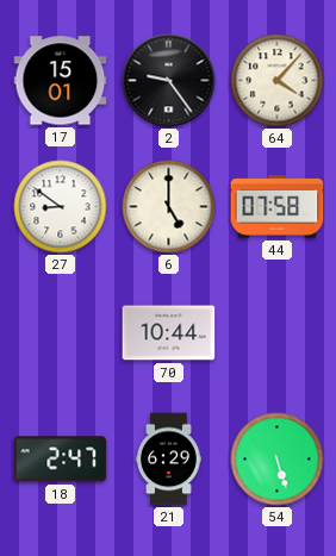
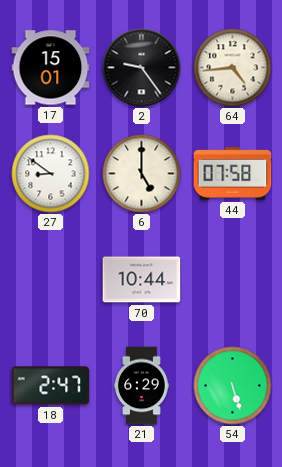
64: 4:07 -> 4:44
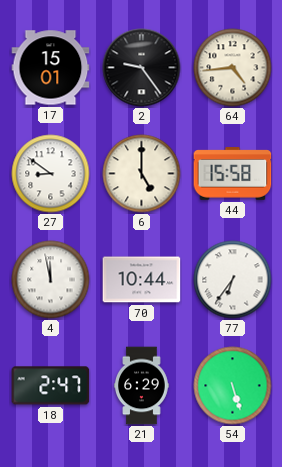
44: 07:58 -> 15:58
4: none -> 11:58
77: none -> 6:36
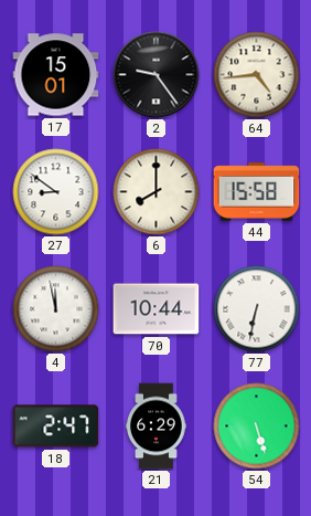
6: 5:00 -> 8:00
77: 6:36 -> 6:32
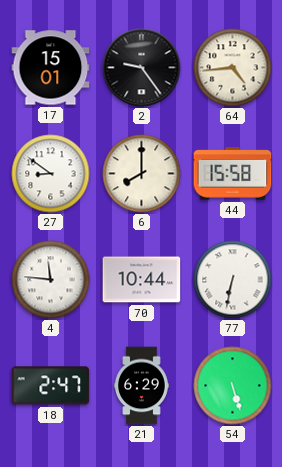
4: 11:58 -> 11:46
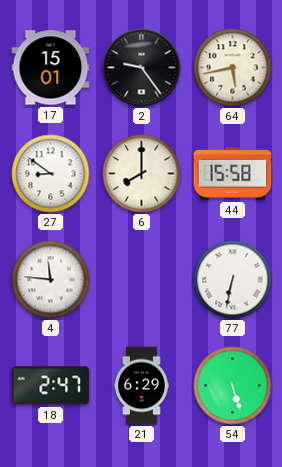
64: 4:44 -> 5:43
70: 10:44 -> none
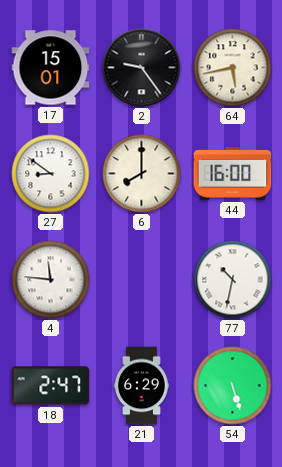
44: 15:58 -> 16:00
77: 6:32 -> 10:32
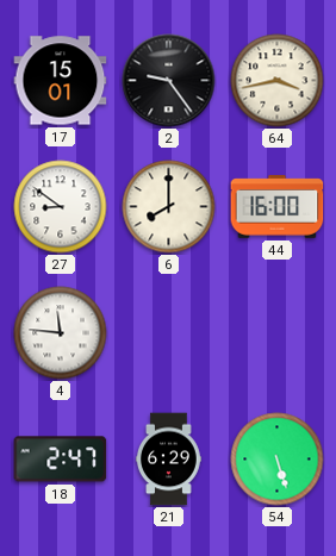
64: 5:43 -> 3:43
77: 10:32 -> none
